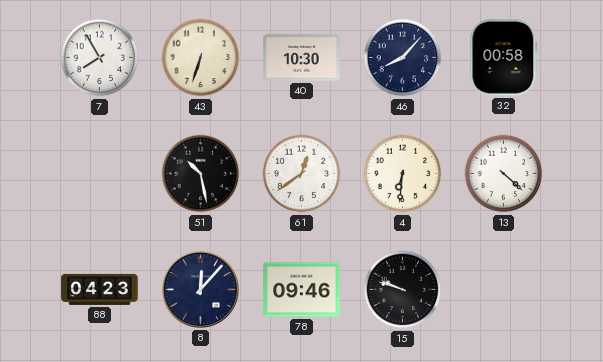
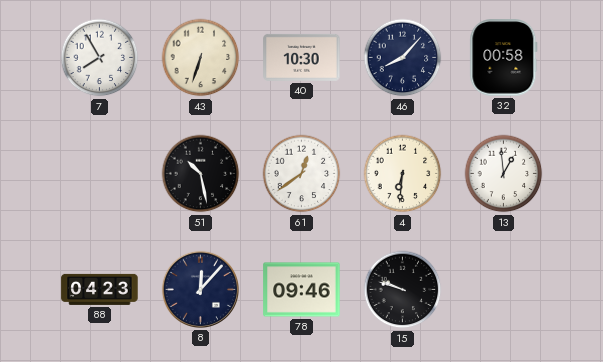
13: 4:22 -> 12:59
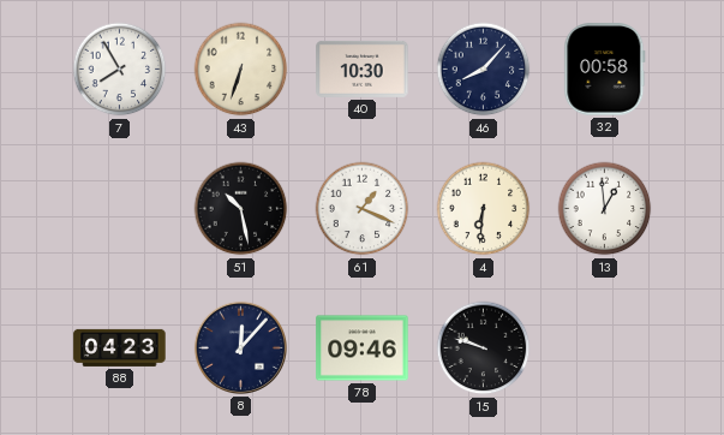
61: 12:39 -> 1:19
